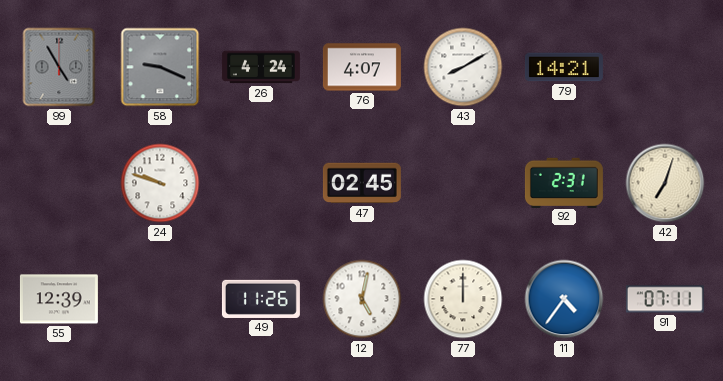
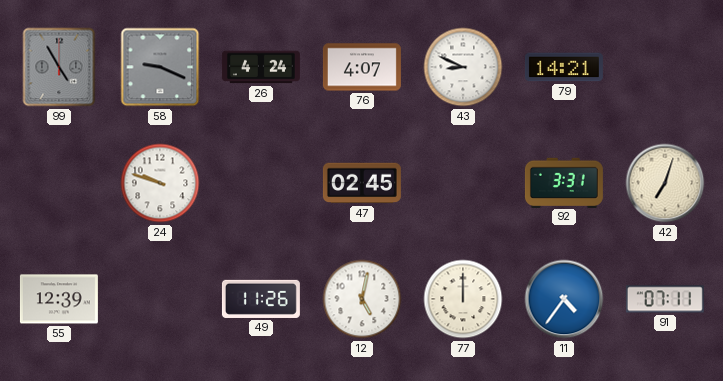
43: 8:10 -> 8:49
92: 2:31 -> 3:31
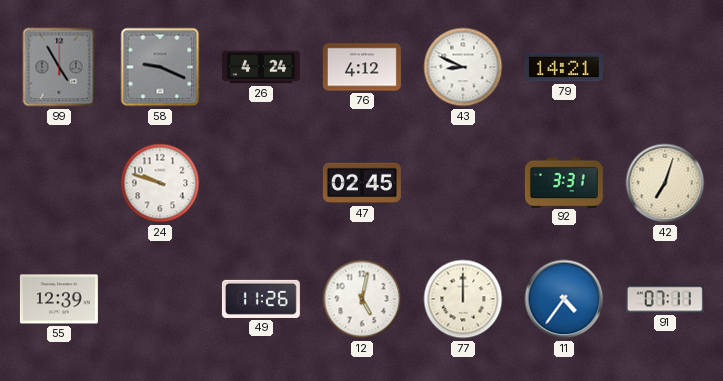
76: 4:07 -> 4:12
